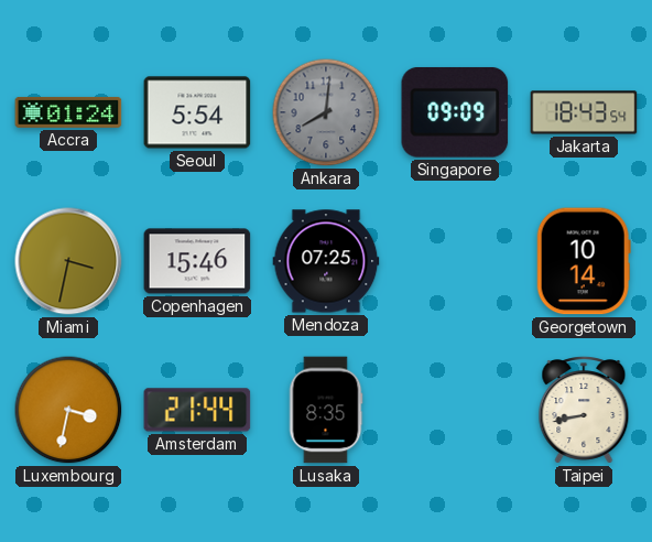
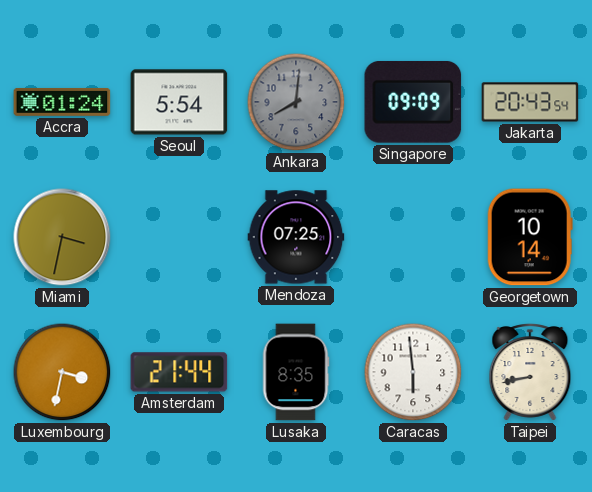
Jakarta: 18:43 -> 20:43
Copenhagen: 15:46 -> none
Caracas: none -> 5:59
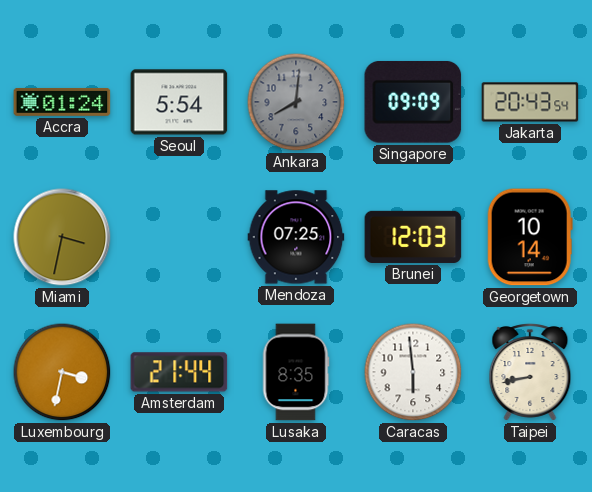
Brunei: none -> 12:03
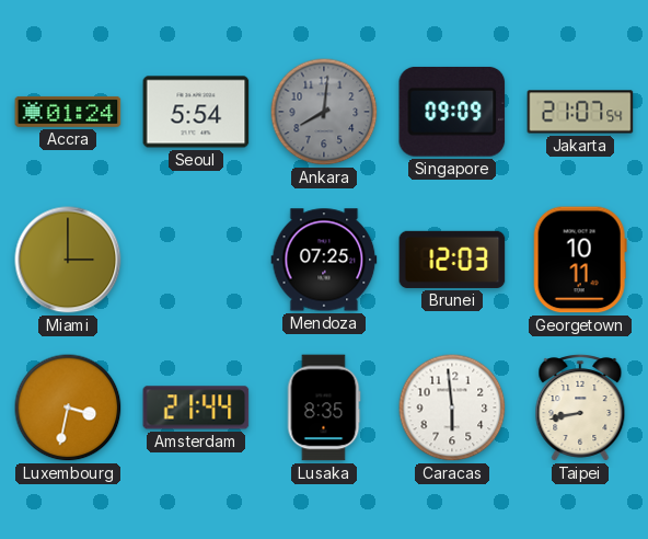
Jakarta: 20:43 -> 21:07
Miami: 3:32 -> 3:00
Georgetown: 10:14 -> 10:11
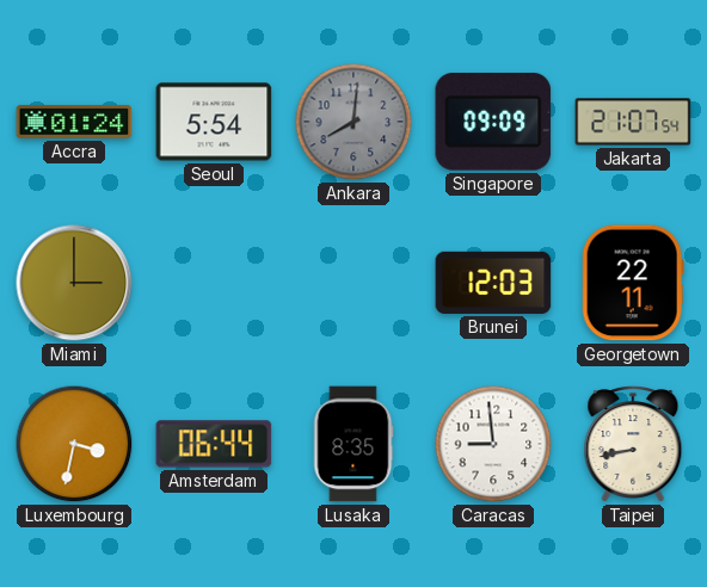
Mendoza: 07:25 -> none
Georgetown: 10:11 -> 22:11
Amsterdam: 21:44 -> 06:44
Caracas: 5:59 -> 8:59
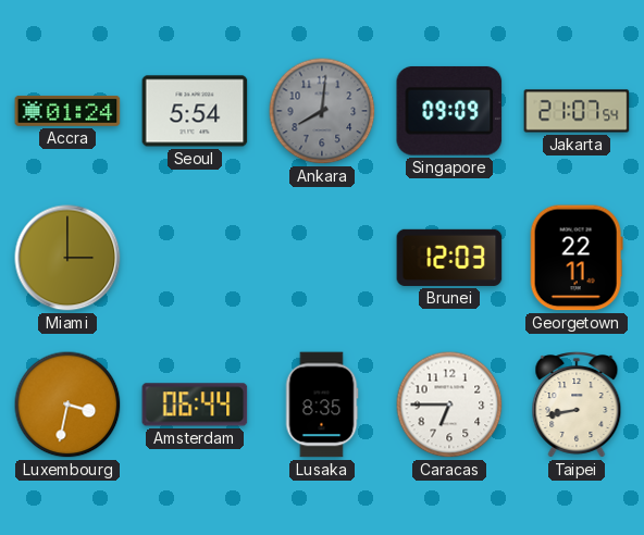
Caracas: 8:59 -> 6:45
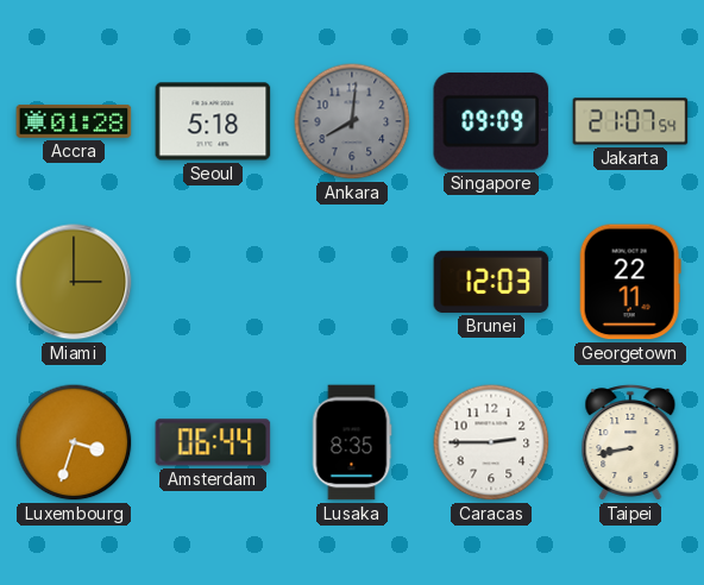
Accra: 01:24 -> 01:28
Seoul: 5:54 -> 5:18
Luxembourg: 3:32 -> 3:33
Caracas: 6:45 -> 2:45
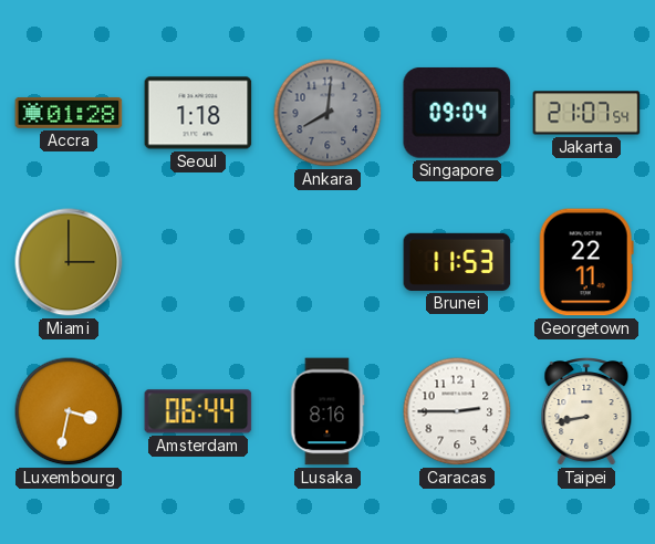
Seoul: 5:18 -> 1:18
Singapore: 09:09 -> 09:04
Brunei: 12:03 -> 11:53
Luxembourg: 3:33 -> 3:32
Lusaka: 8:35 -> 8:16
